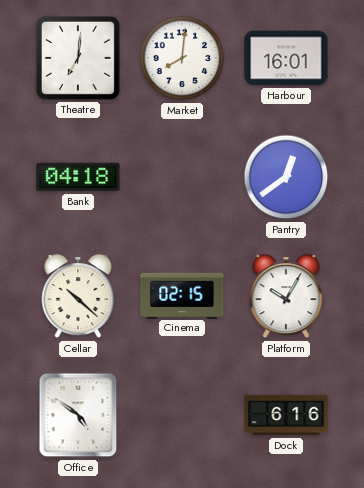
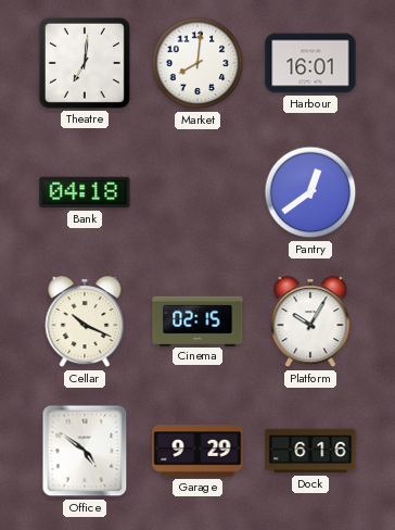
Cellar: 10:22 -> 10:19
Garage: none -> 9:29
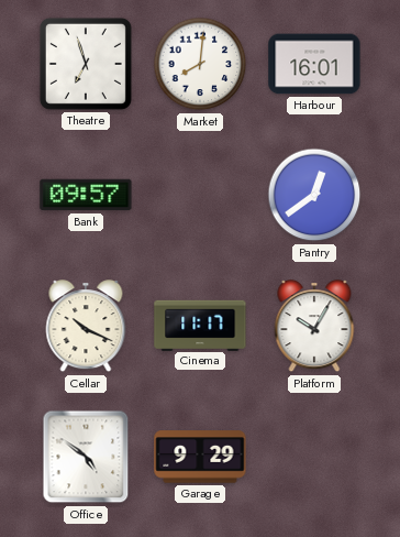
Theatre: 7:01 -> 6:57
Bank: 04:18 -> 09:57
Cinema: 02:15 -> 11:17
Dock: 6:16 -> none
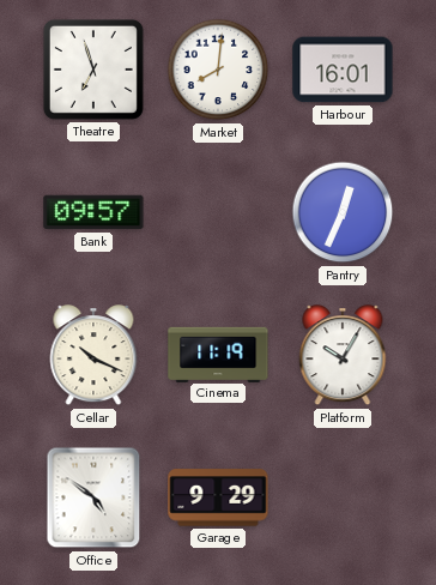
Pantry: 12:39 -> 12:34
Cinema: 11:17 -> 11:19
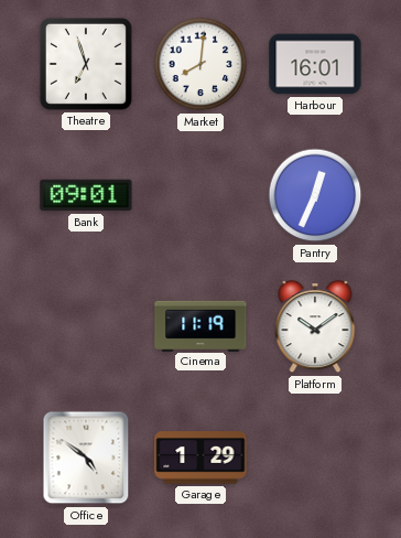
Bank: 09:57 -> 09:01
Cellar: 10:19 -> none
Platform: 10:05 -> 10:09
Garage: 9:29 -> 1:29
